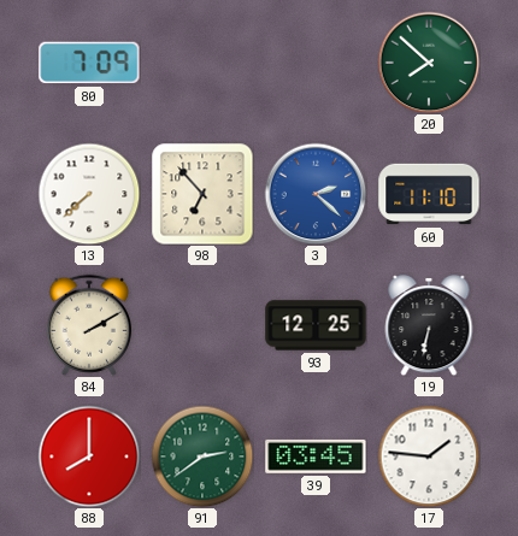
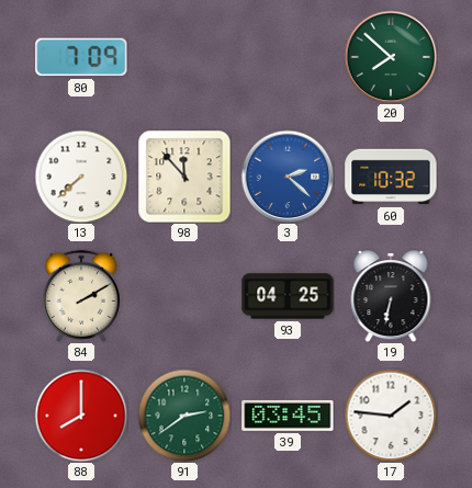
98: 6:53 -> 11:53
60: 11:10 -> 10:32
93: 12:25 -> 04:25
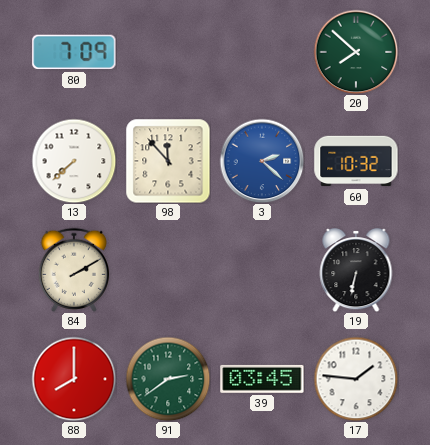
93: 04:25 -> none
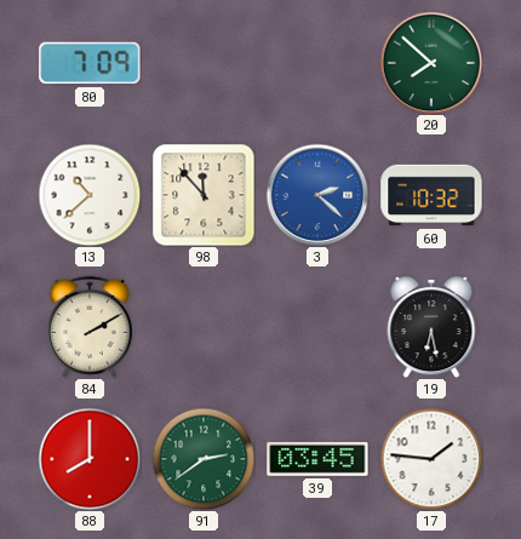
13: 7:38 -> 10:38
19: 6:32 -> 6:28
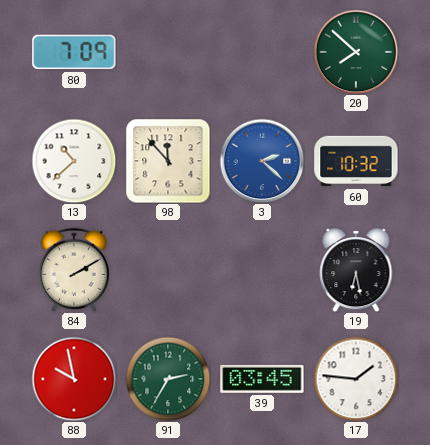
88: 8:00 -> 9:58
91: 2:39 -> 2:35
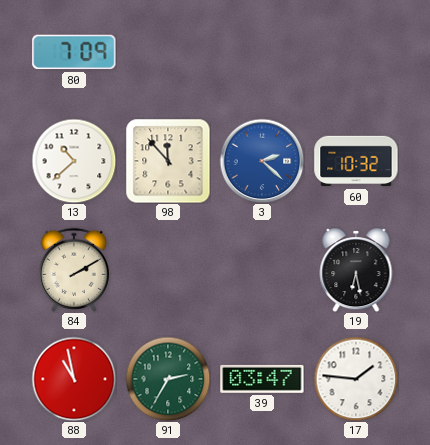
20: 7:52 -> none
88: 9:58 -> 10:58
39: 03:45 -> 03:47
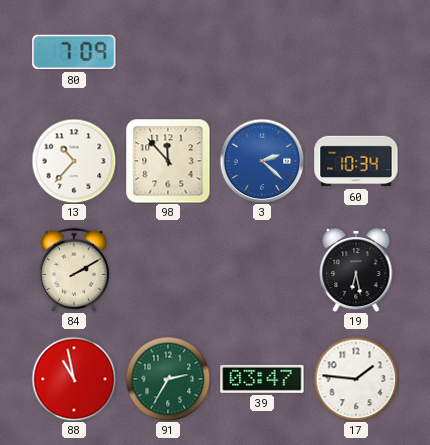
13: 10:38 -> 10:37
60: 10:32 -> 10:34
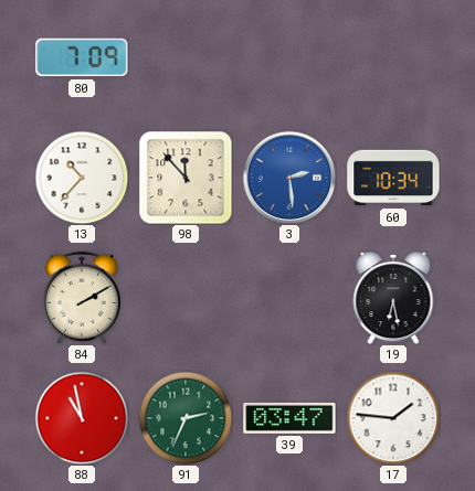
3: 2:22 -> 2:29
91: 2:35 -> 2:34
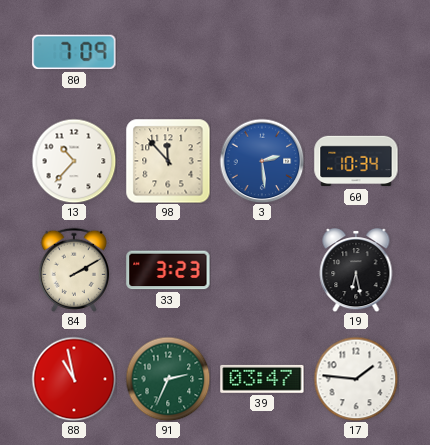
33: none -> 3:23
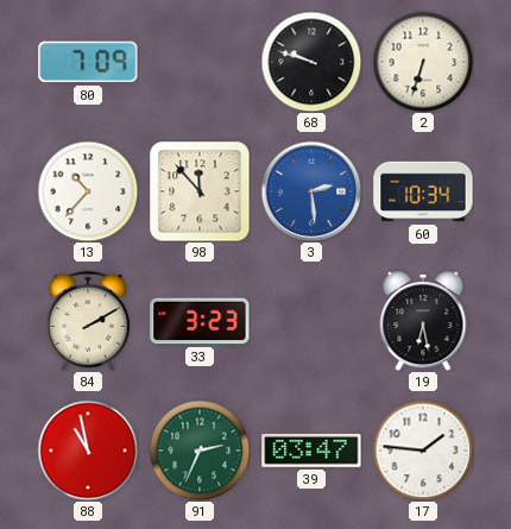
68: none -> 9:48
2: none -> 6:33
